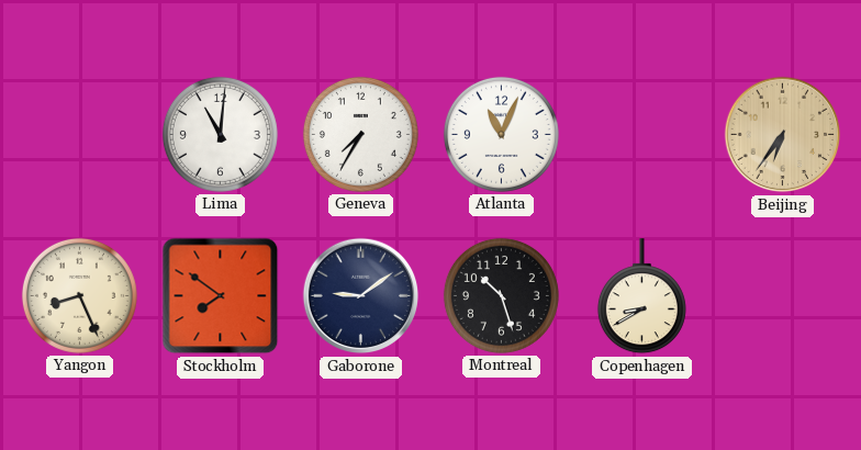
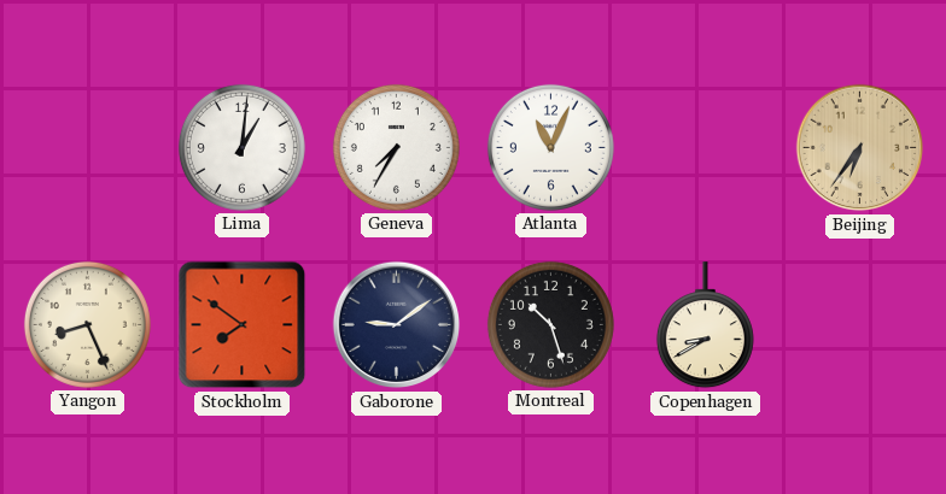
Lima: 11:01 -> 1:01
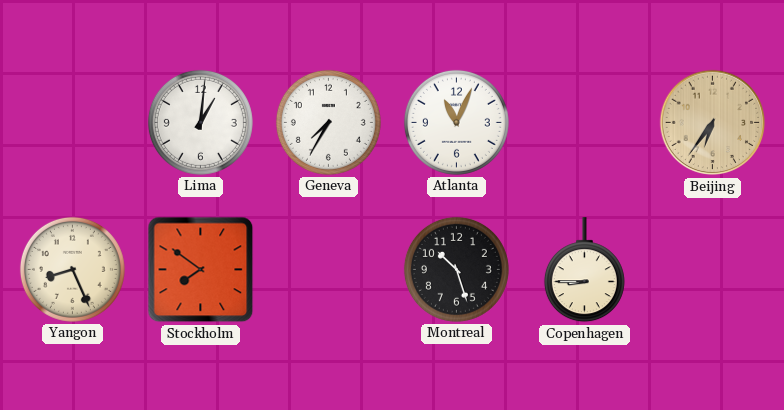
Gaborone: 9:09 -> none
Copenhagen: 8:40 -> 8:45
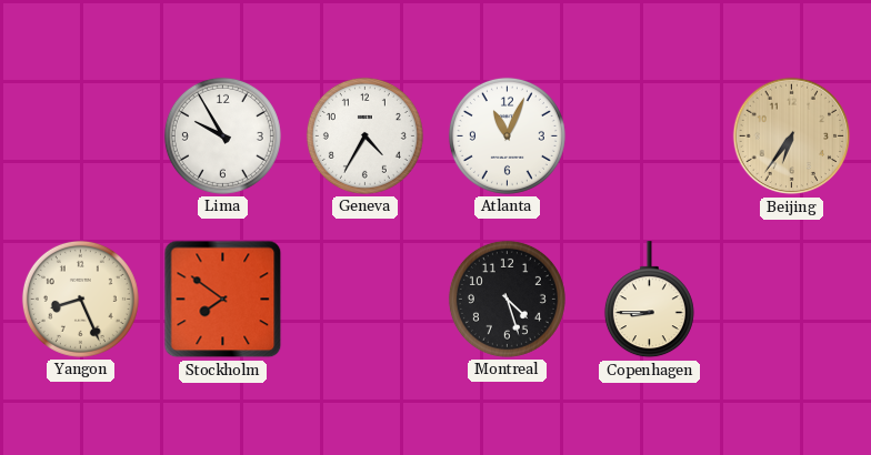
Lima: 1:01 -> 9:55
Geneva: 7:35 -> 4:35
Montreal: 10:27 -> 4:27
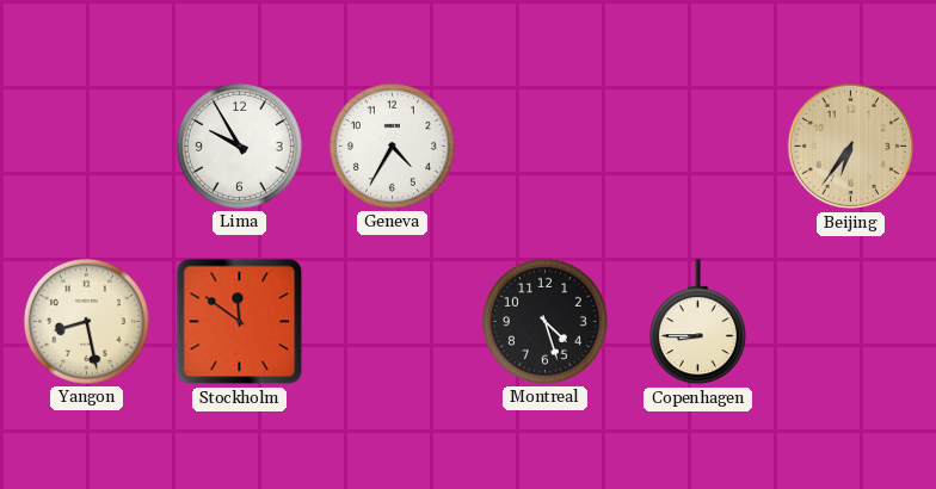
Atlanta: 11:04 -> none
Yangon: 8:26 -> 8:28
Stockholm: 7:51 -> 11:51
